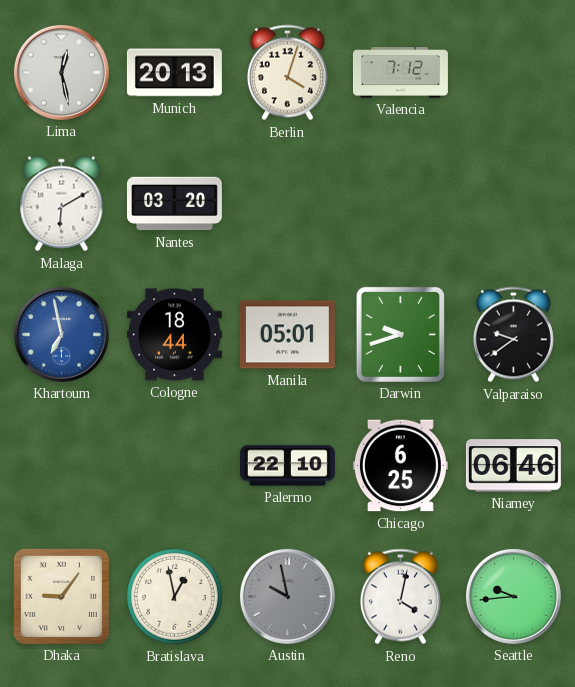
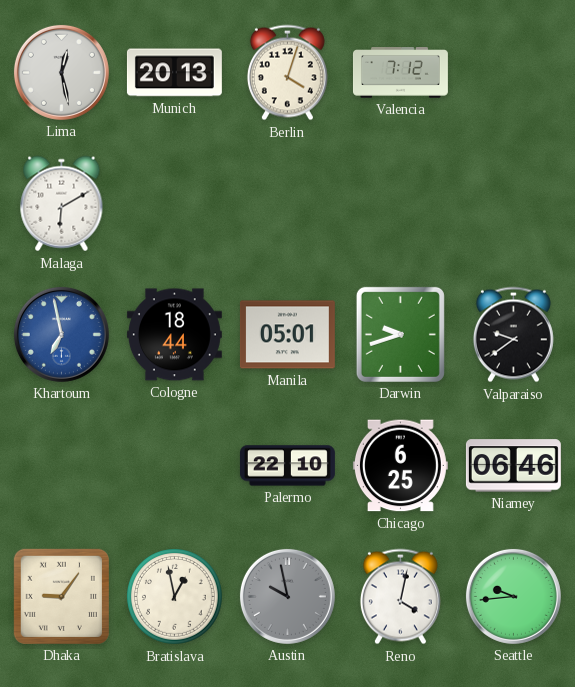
Nantes: 03:20 -> none
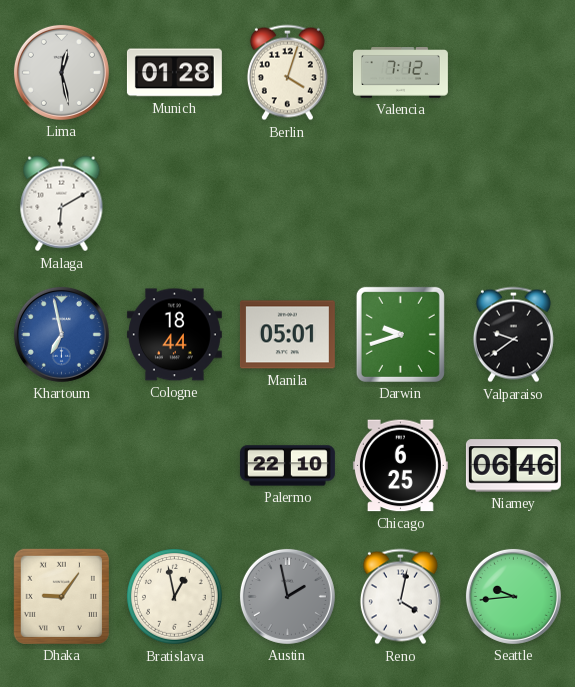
Munich: 20:13 -> 01:28
Austin: 9:58 -> 1:58
